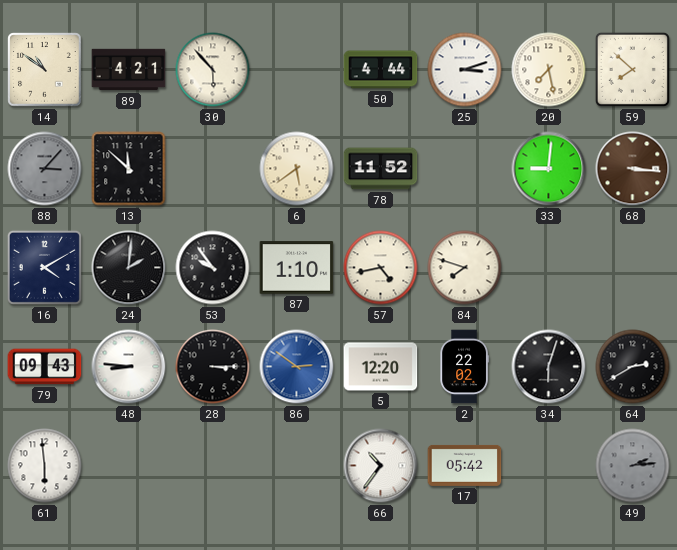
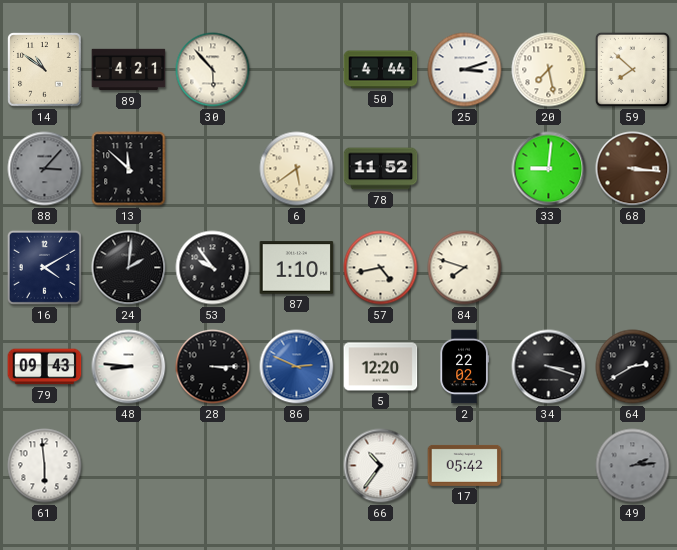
86: 2:51 -> 2:49
34: 6:03 -> 3:18
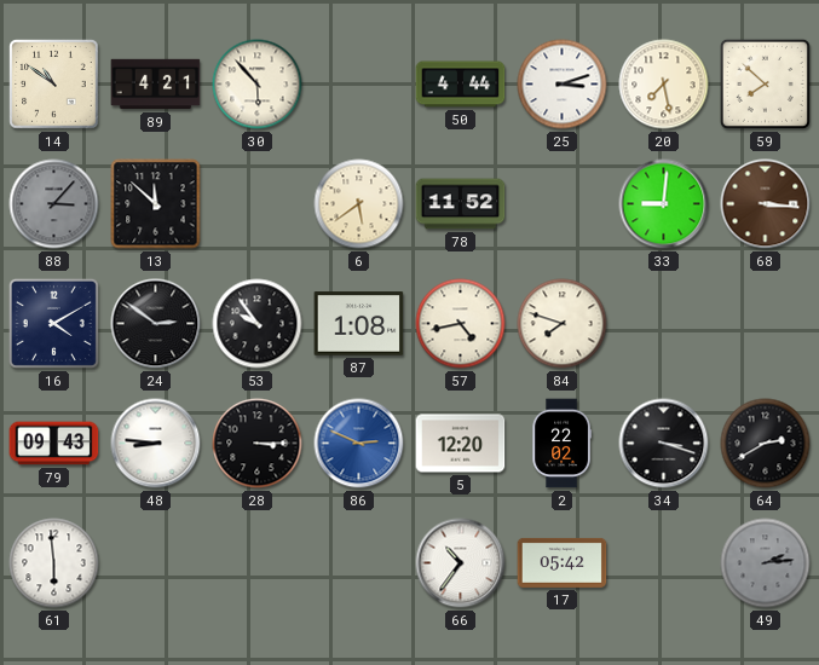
24: 2:01 -> 2:51
87: 1:10 -> 1:08
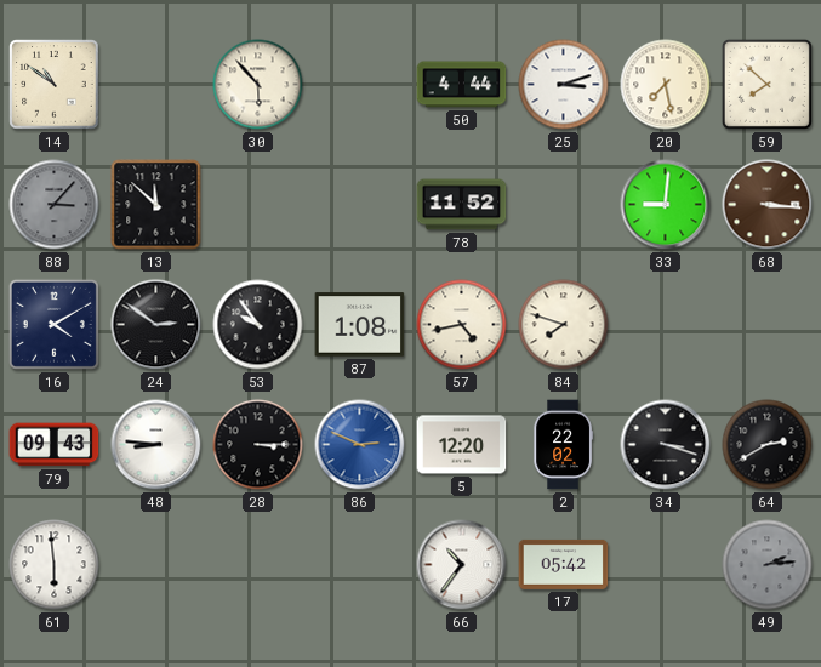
89: 4:21 -> none
6: 5:39 -> none
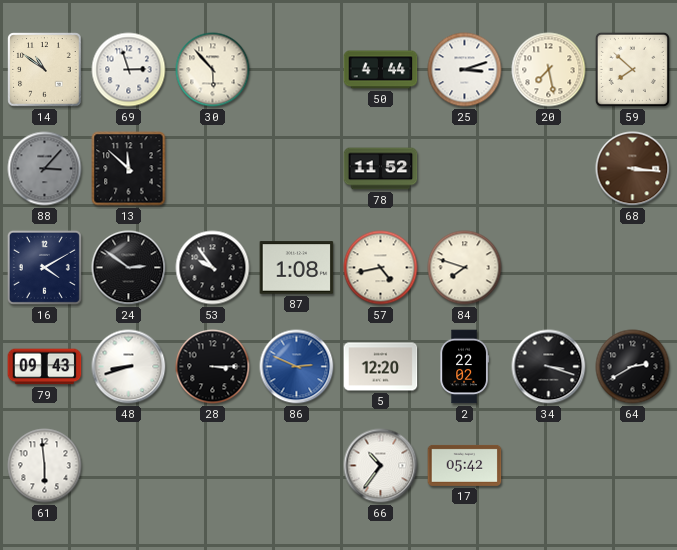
69: none -> 2:57
33: 9:01 -> none
48: 8:46 -> 8:42
49: 2:14 -> none
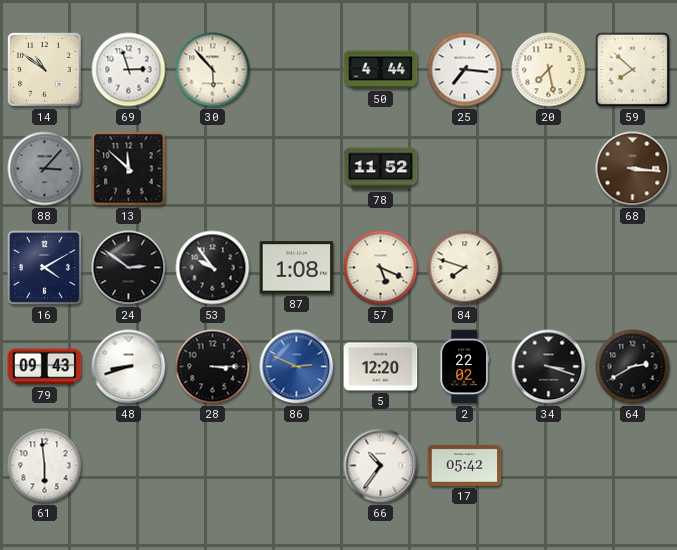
25: 3:12 -> 7:16
57: 4:43 -> 5:19
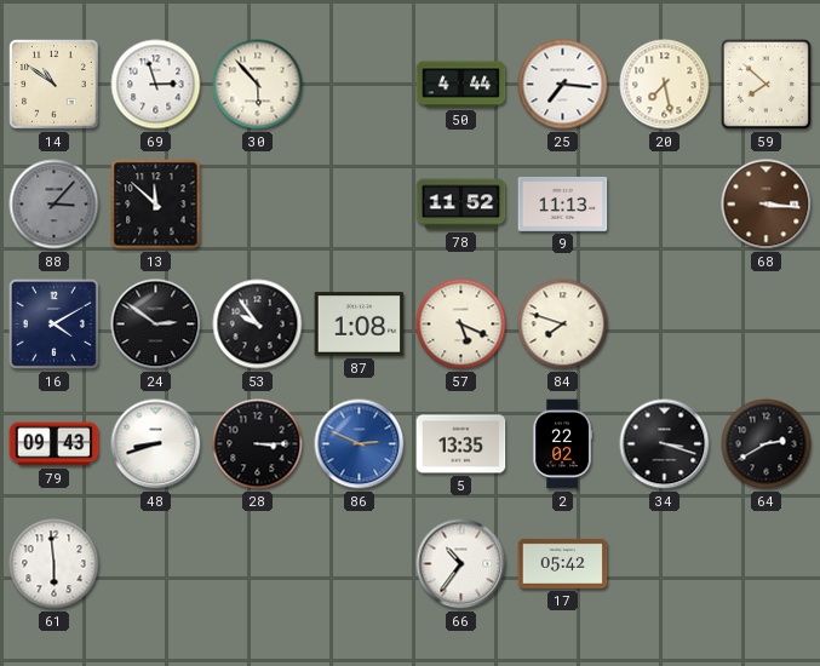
9: none -> 11:13
5: 12:20 -> 13:35
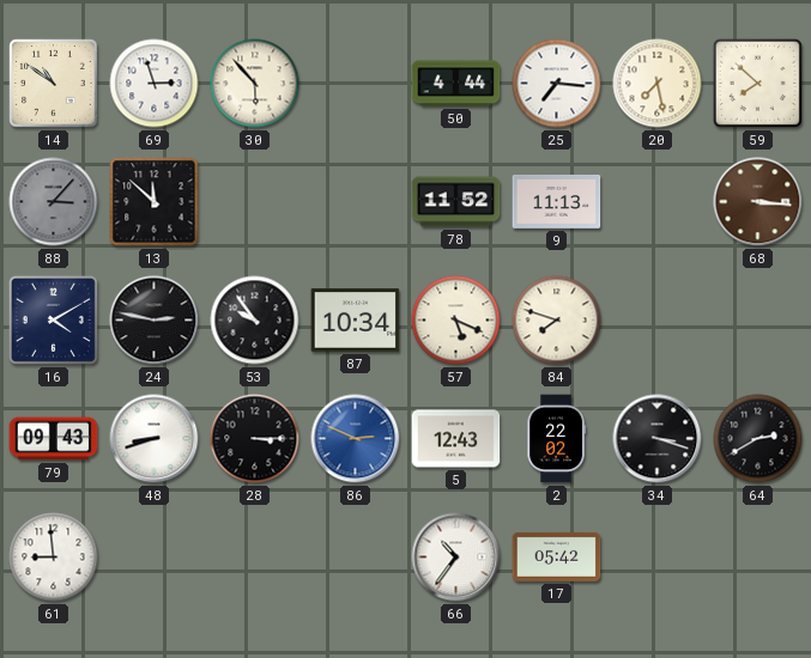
24: 2:51 -> 2:47
87: 1:08 -> 10:34
5: 13:35 -> 12:43
61: 5:59 -> 8:59
